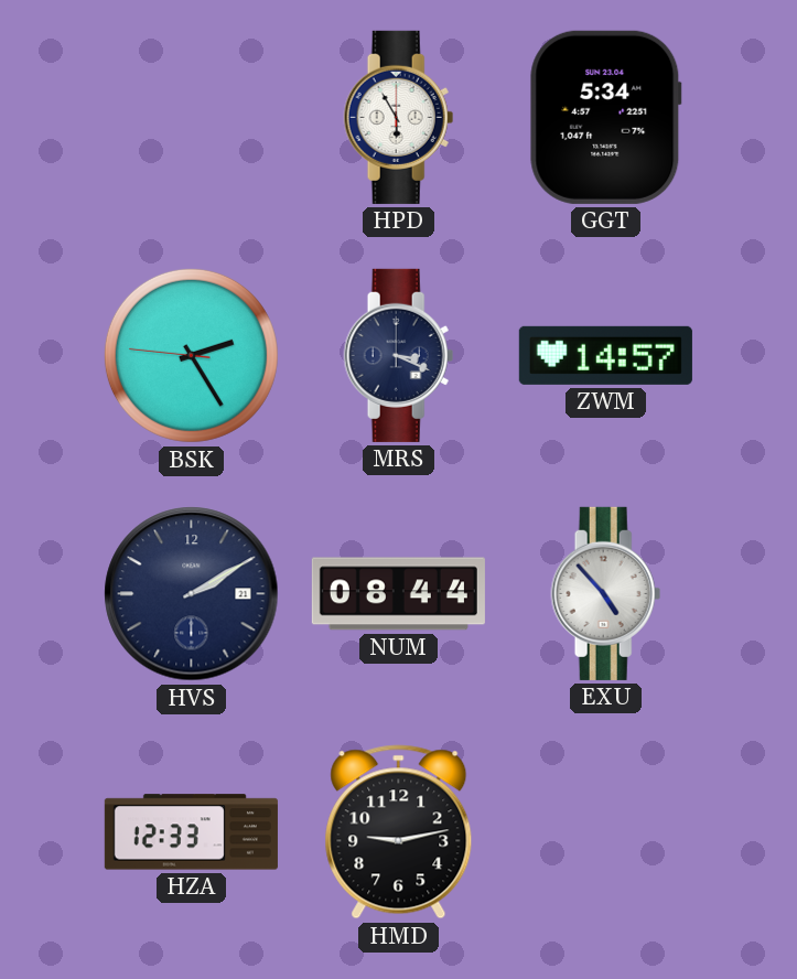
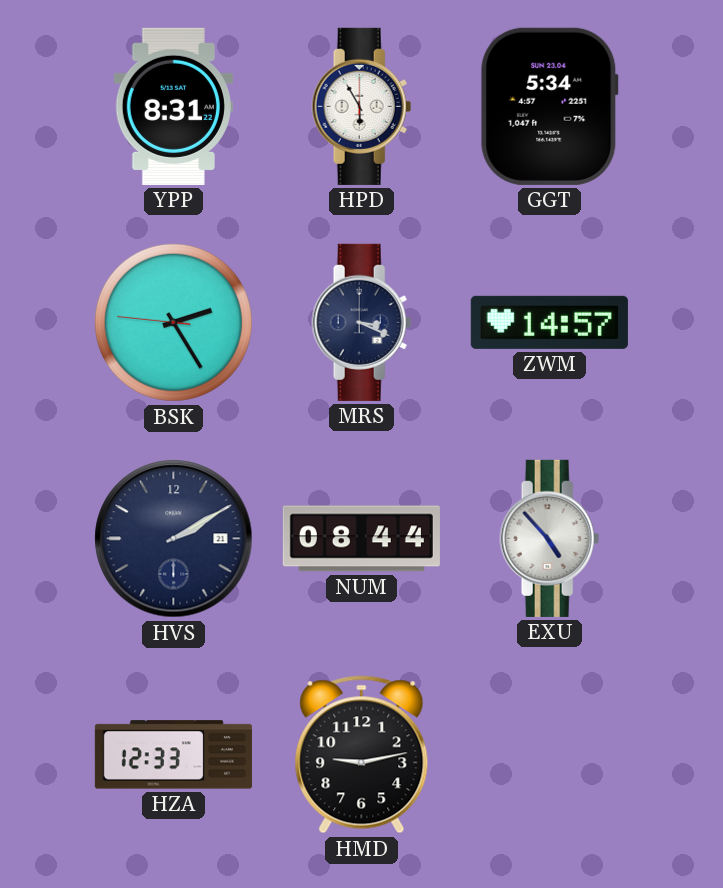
YPP: none -> 8:31
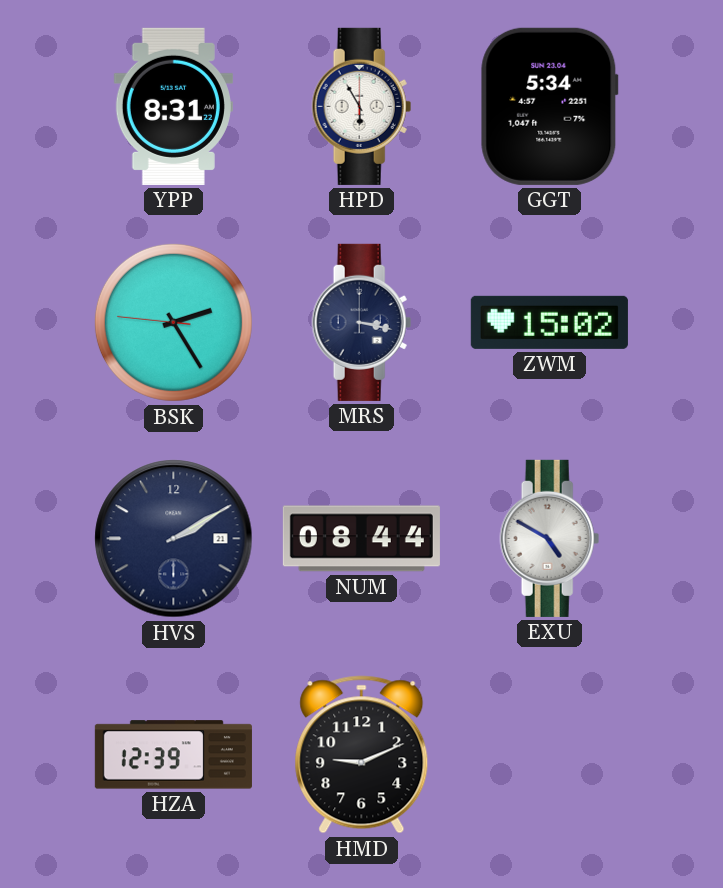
MRS: 3:19 -> 3:17
ZWM: 14:57 -> 15:02
EXU: 4:53 -> 4:50
HZA: 12:33 -> 12:39
HMD: 9:13 -> 9:11
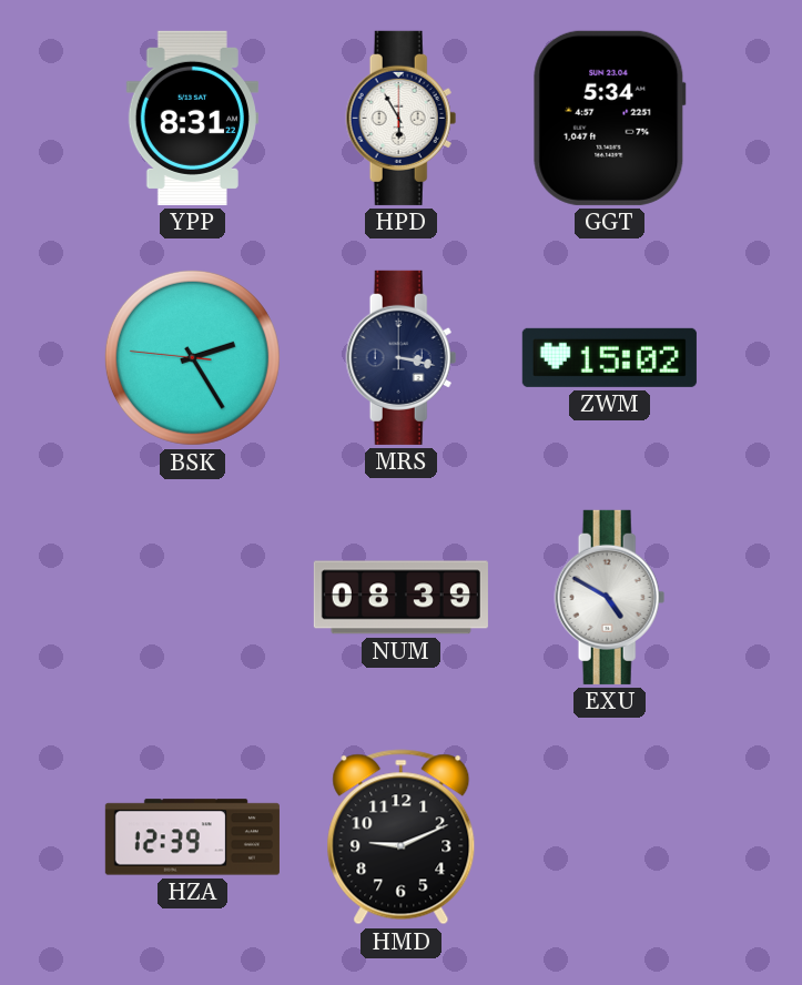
HVS: 2:10 -> none
NUM: 08:44 -> 08:39
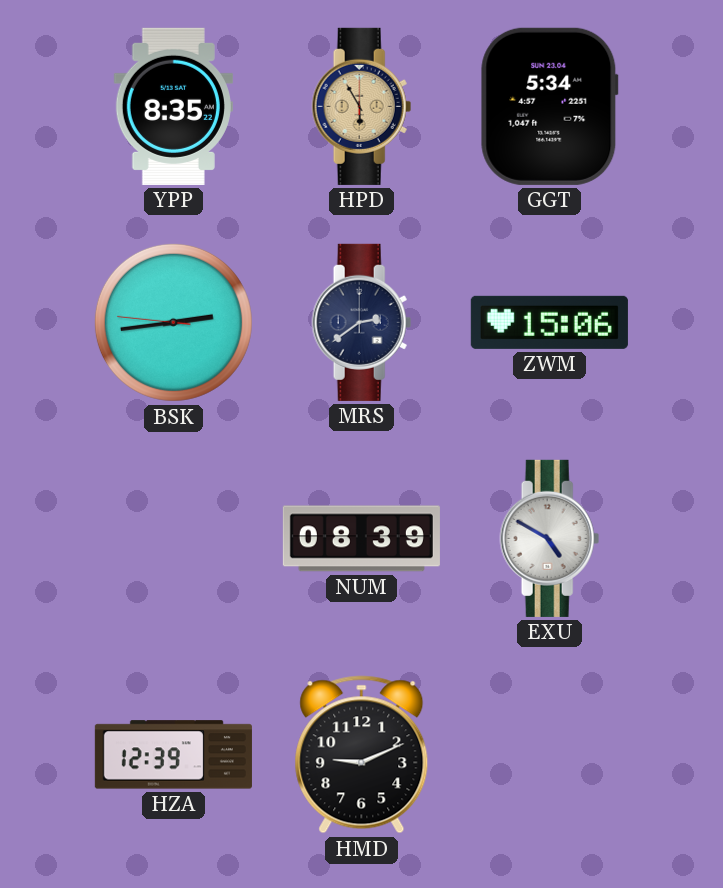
YPP: 8:31 -> 8:35
HPD dial: white -> champagne
BSK: 2:24 -> 2:43
MRS: 3:17 -> 2:39
ZWM: 15:02 -> 15:06
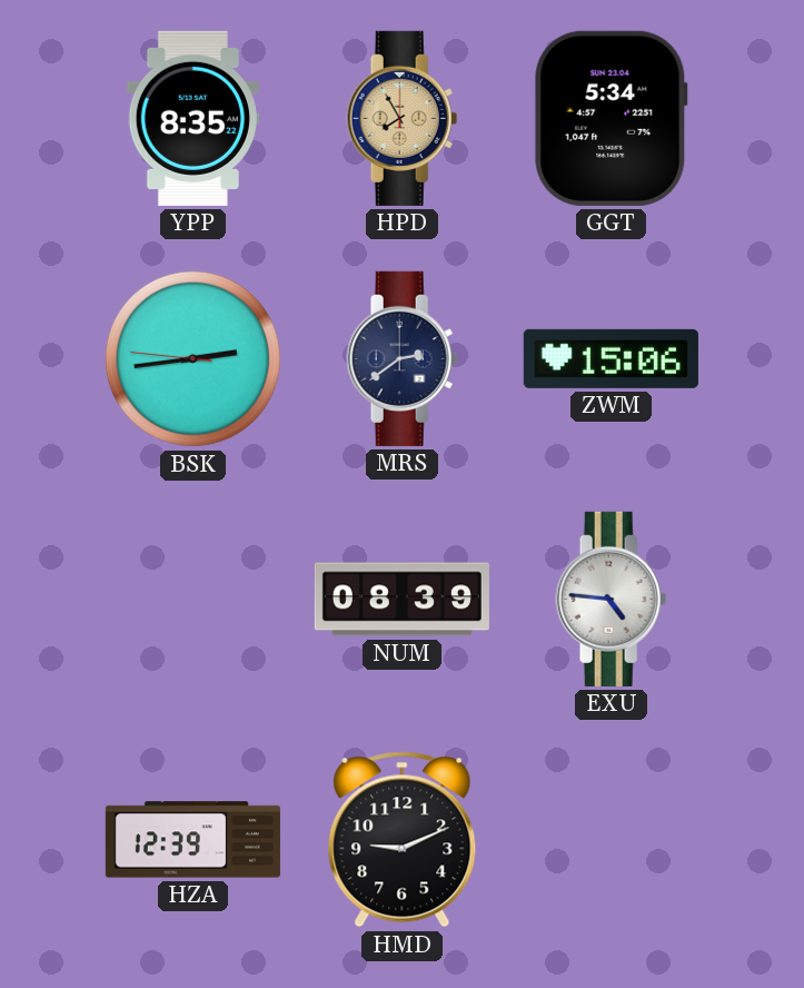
HPD: 5:55 -> 7:55
EXU: 4:50 -> 4:46
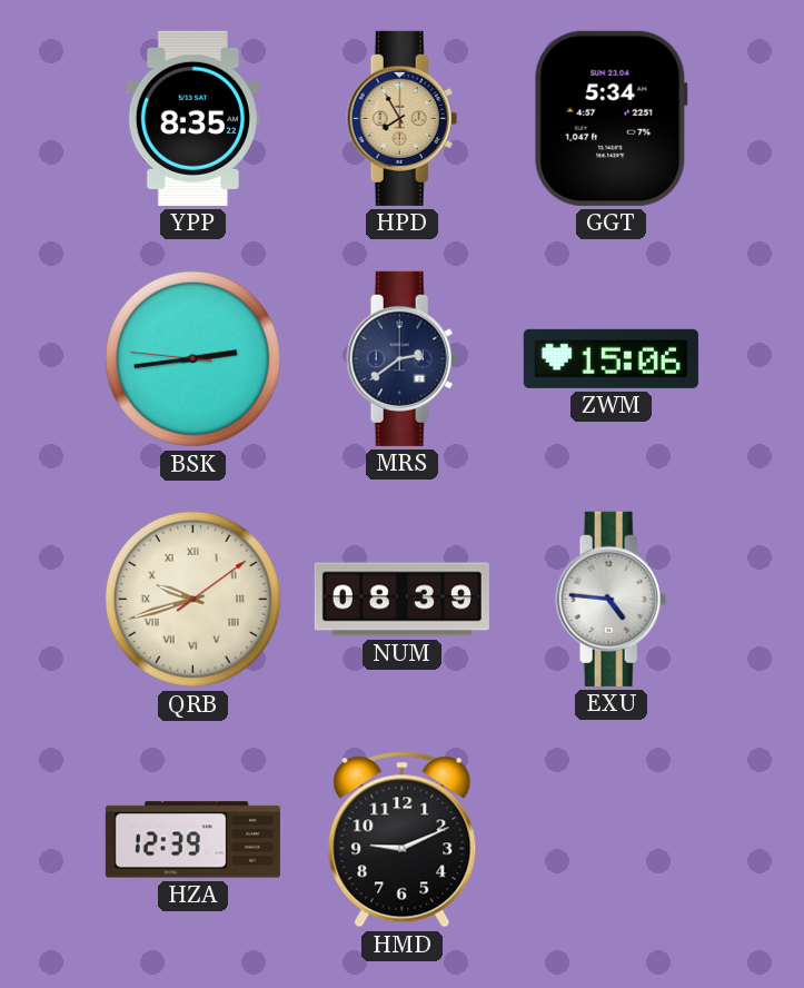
QRB: none -> 9:42
